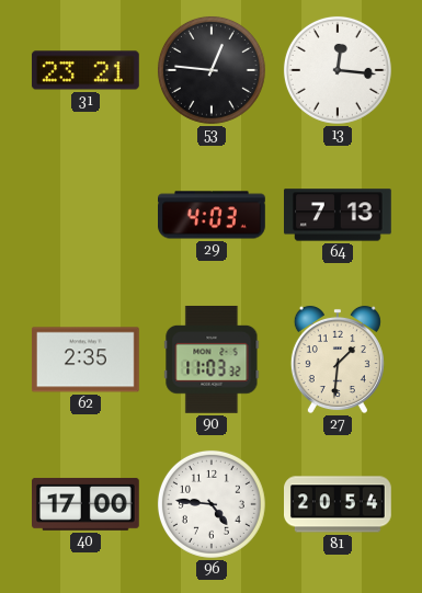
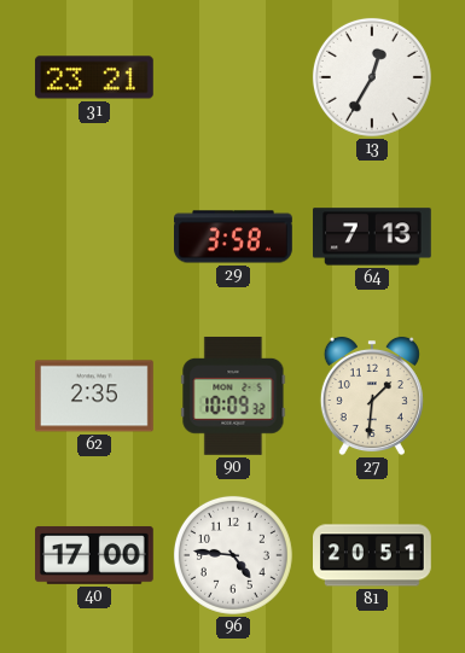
53: 12:46 -> none
13: 12:16 -> 12:35
29: 4:03 -> 3:58
90: 11:03 -> 10:09
81: 20:54 -> 20:51
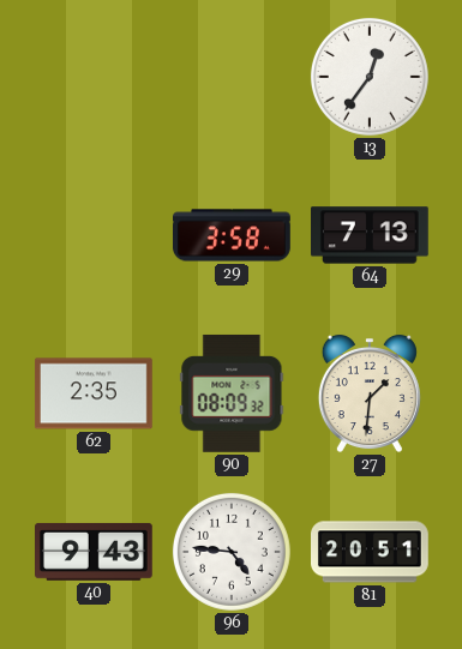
31: 23:21 -> none
13: 12:35 -> 12:36
90: 10:09 -> 08:09
40: 17:00 -> 9:43
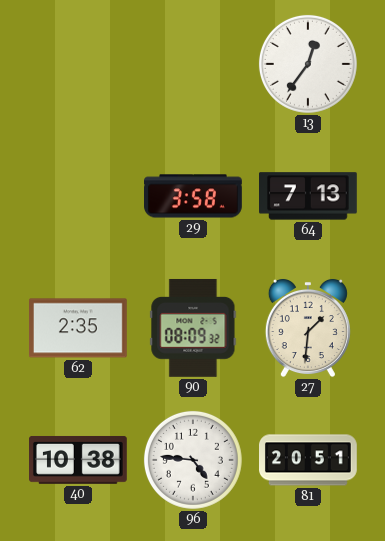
40: 9:43 -> 10:38
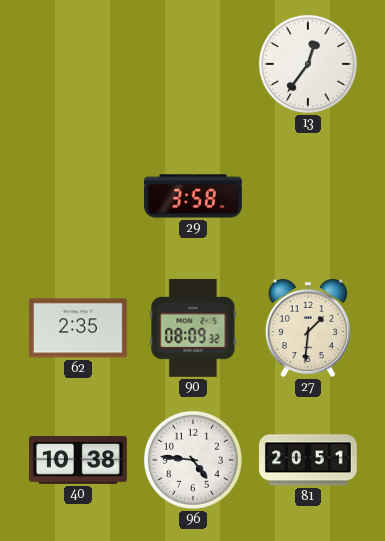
64: 7:13 -> none
